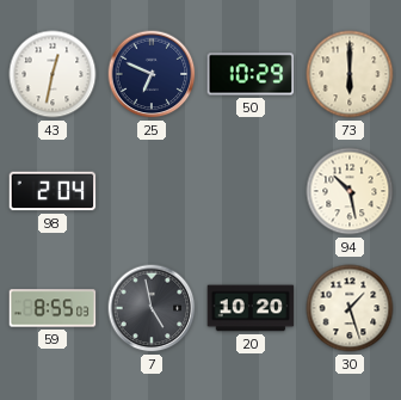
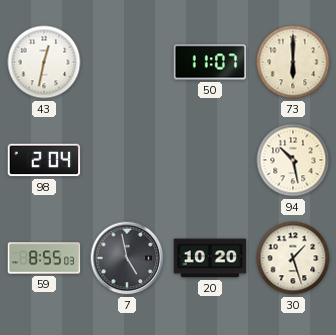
25: 6:49 -> none
50: 10:29 -> 11:07
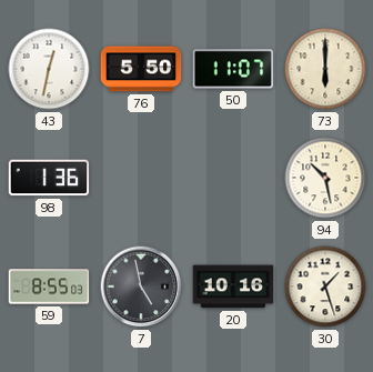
76: none -> 5:50
98: 2:04 -> 1:36
20: 10:20 -> 10:16
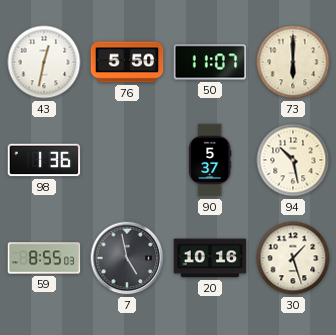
90: none -> 5:37
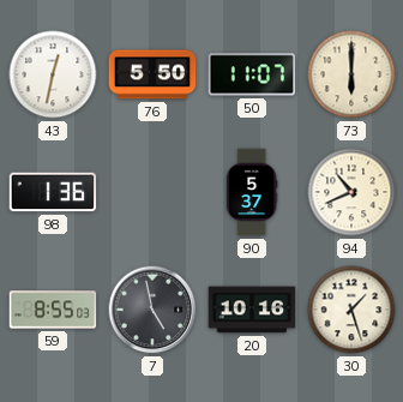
94: 10:28 -> 10:41
